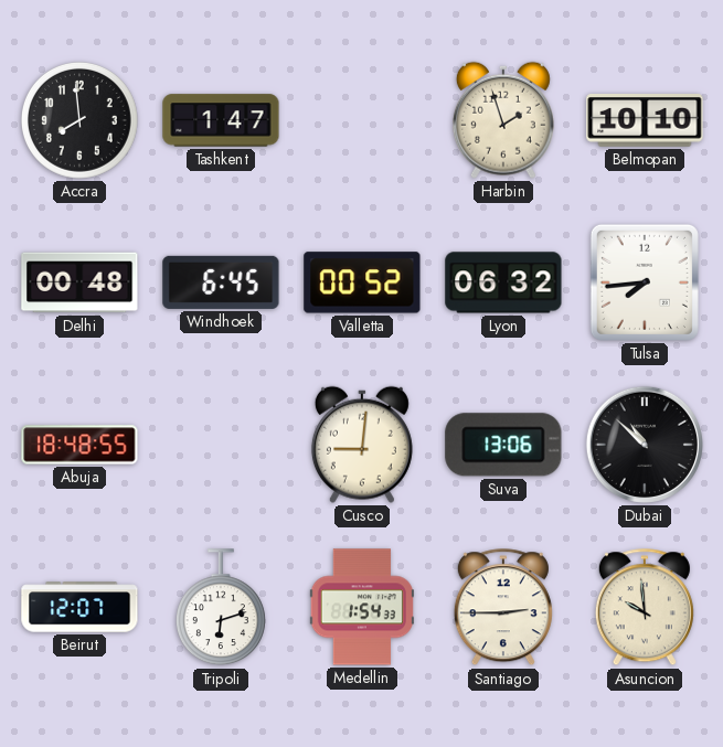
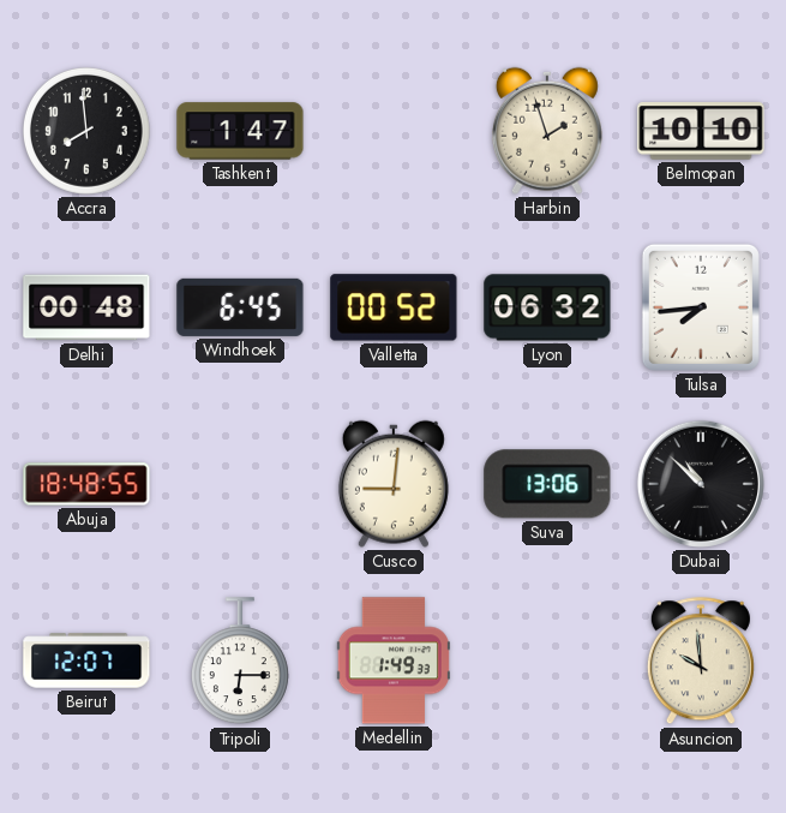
Tripoli: 6:12 -> 6:15
Medellin: 1:54 -> 1:49
Santiago: 2:45 -> none
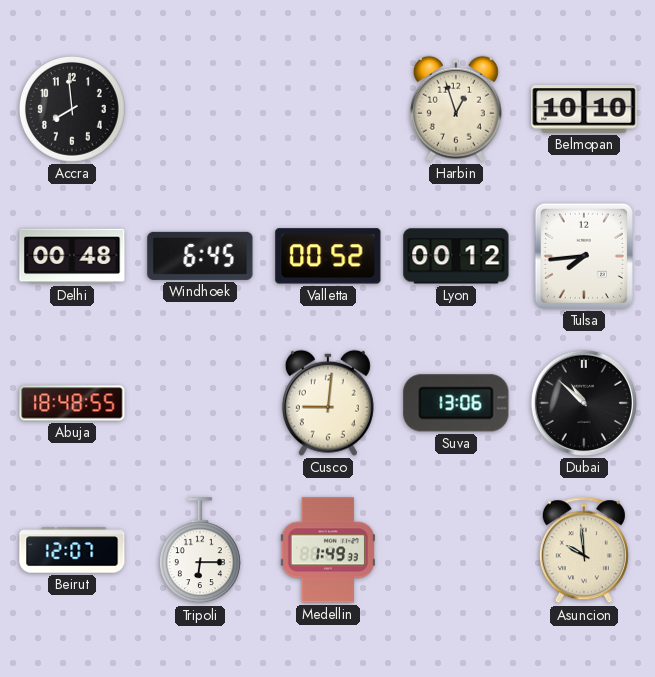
Tashkent: 1:47 -> none
Harbin: 1:57 -> 12:57
Lyon: 06:32 -> 00:12
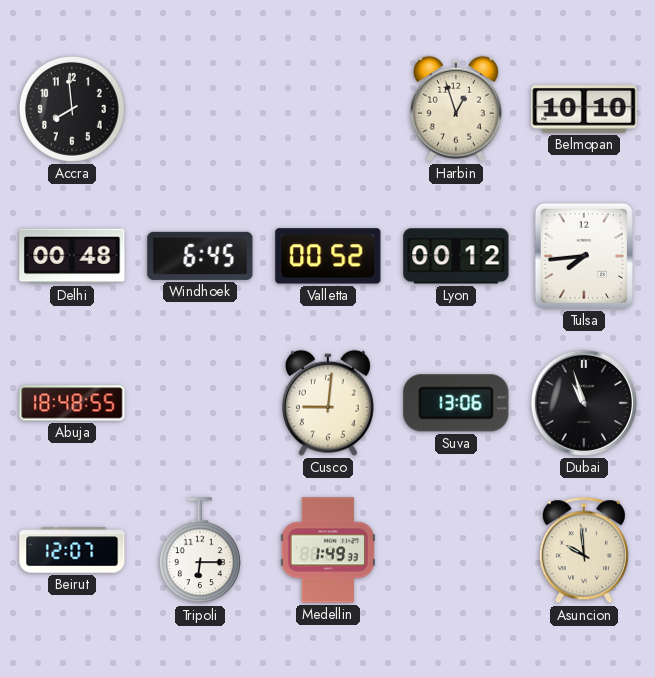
Dubai: 10:52 -> 10:57
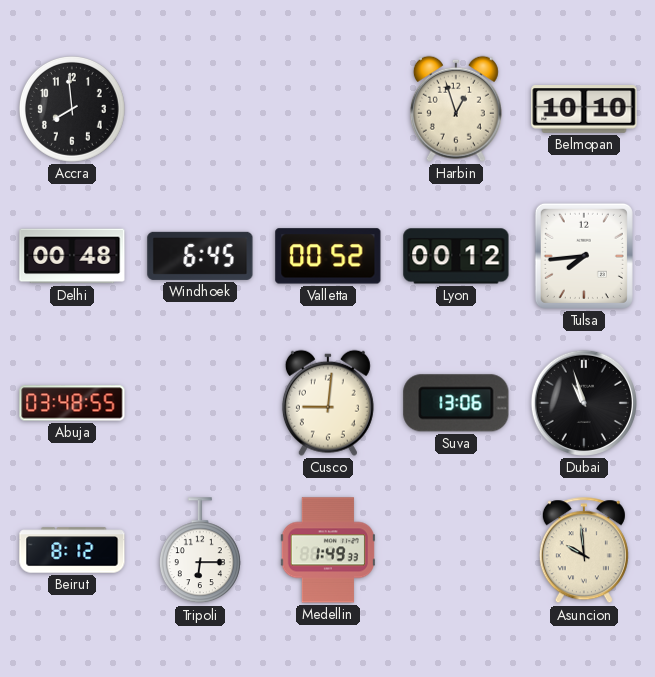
Abuja: 18:48 -> 03:48
Beirut: 12:07 -> 8:12
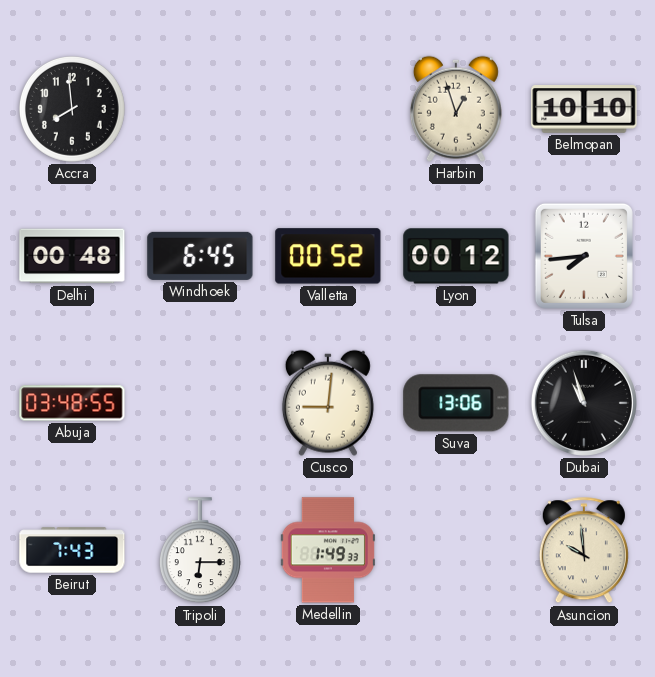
Beirut: 8:12 -> 7:43
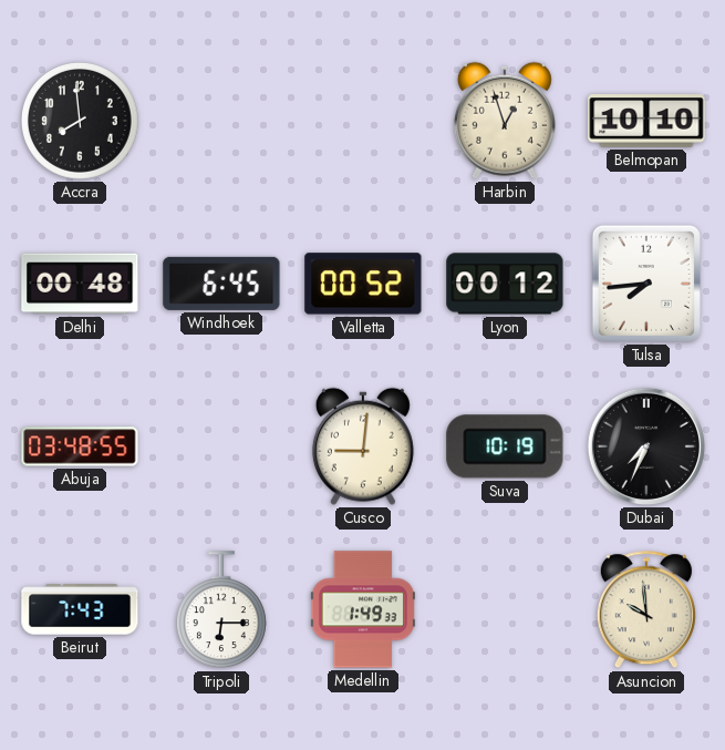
Suva: 13:06 -> 10:19
Dubai: 10:57 -> 7:34
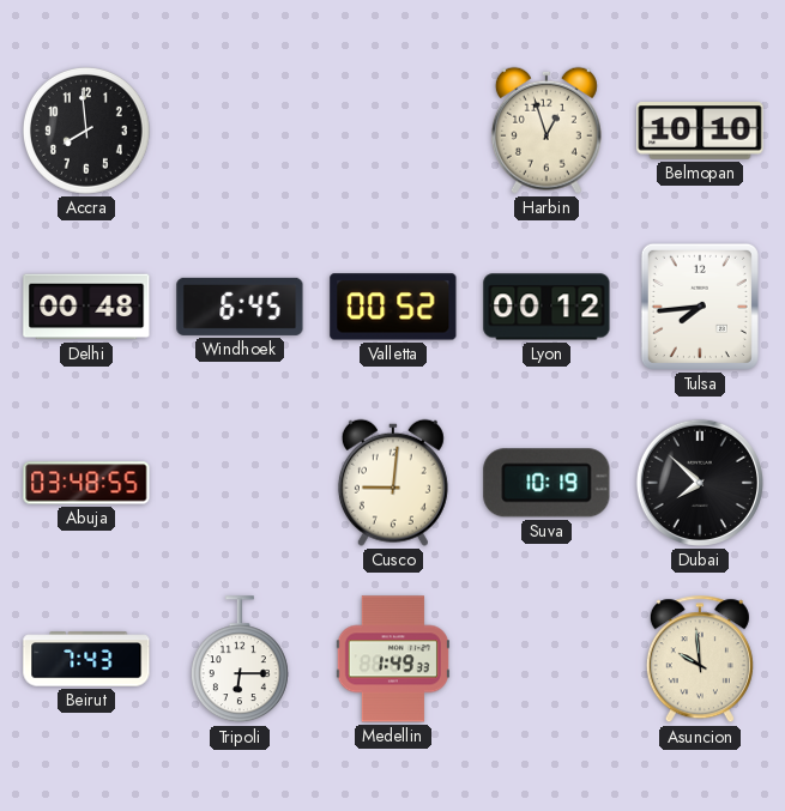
Dubai: 7:34 -> 7:52
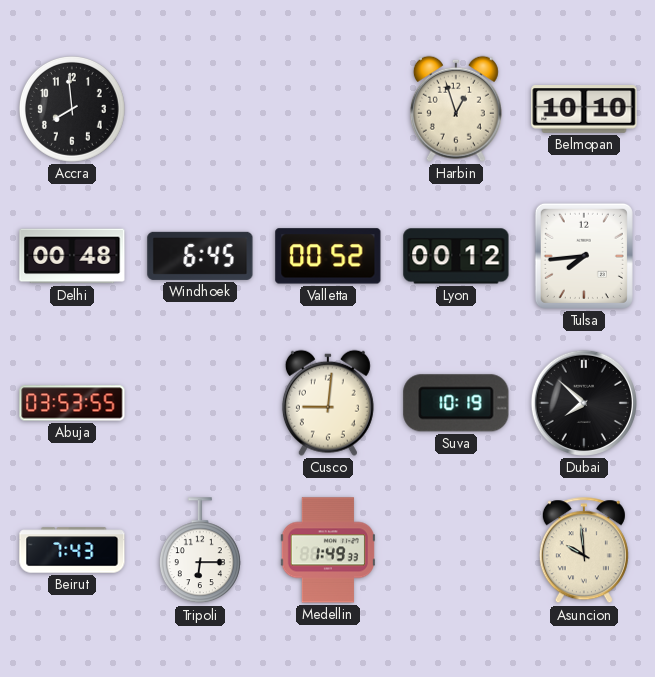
Abuja: 03:48 -> 03:53
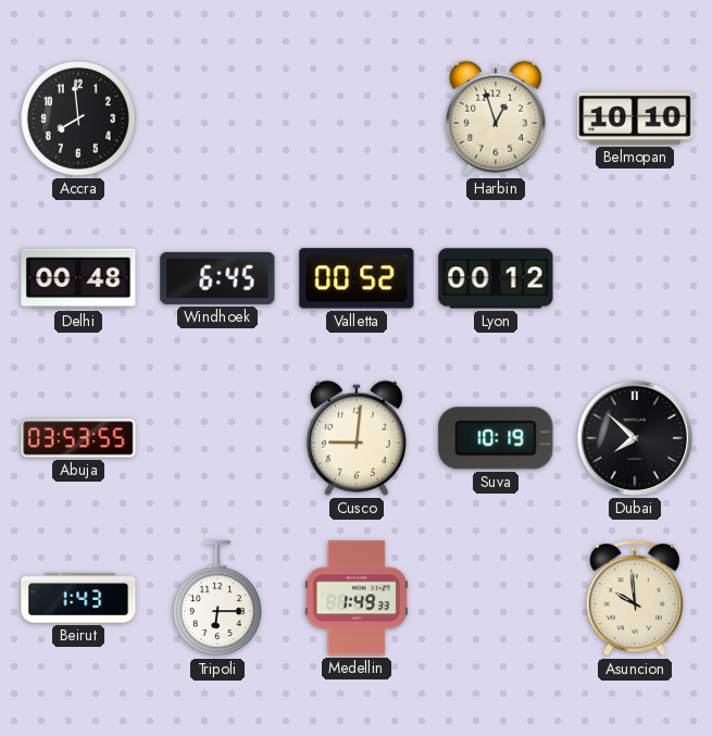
Tulsa: 7:44 -> none
Beirut: 7:43 -> 1:43
